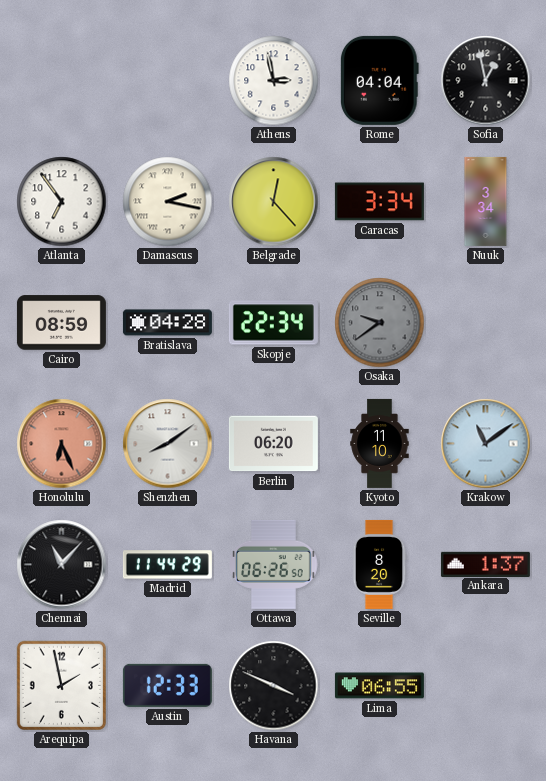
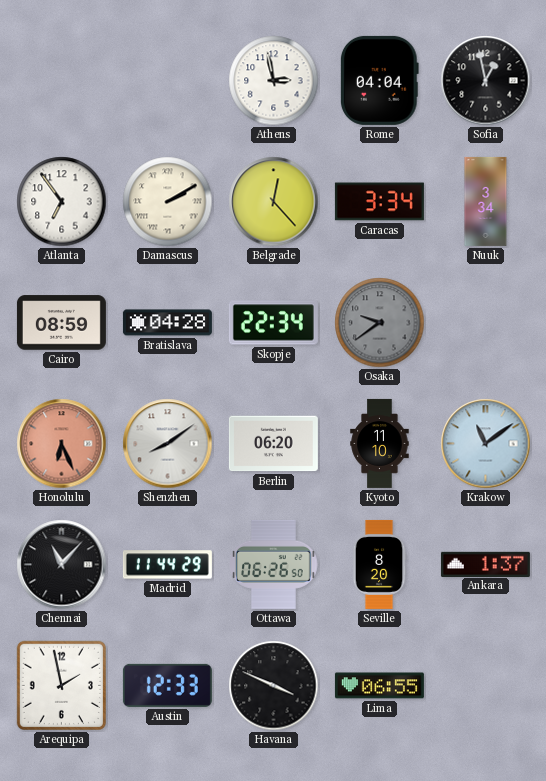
Damascus: 2:17 -> 2:10
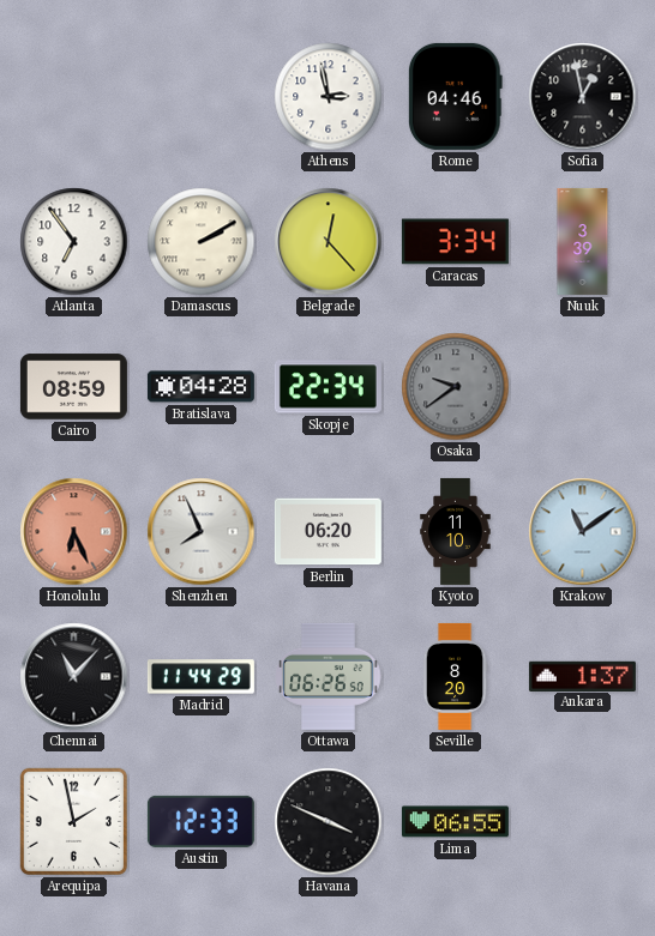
Rome: 04:04 -> 04:46
Nuuk: 3:34 -> 3:39
Shenzhen: 8:09 -> 7:56
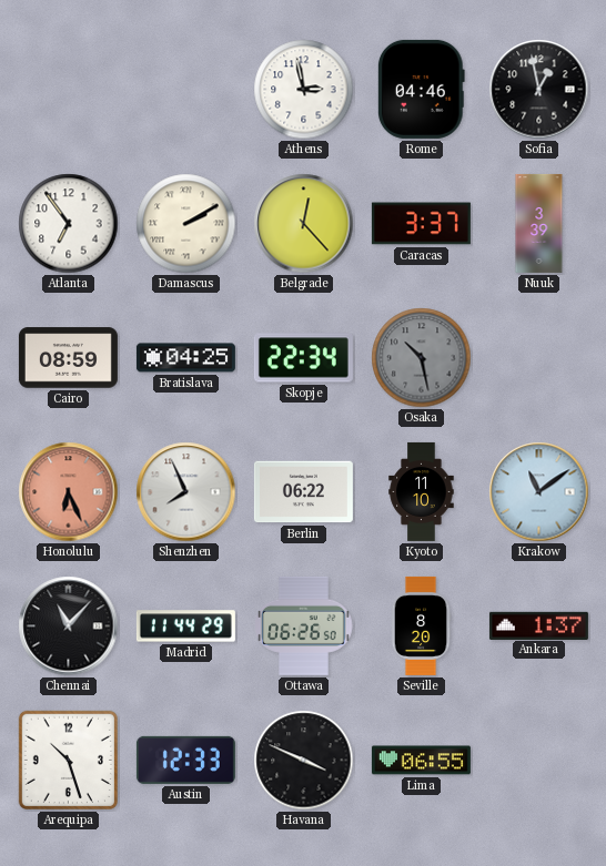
Caracas: 3:34 -> 3:37
Bratislava: 04:28 -> 04:25
Osaka: 9:39 -> 10:28
Berlin: 06:20 -> 06:22
Arequipa: 1:58 -> 10:27
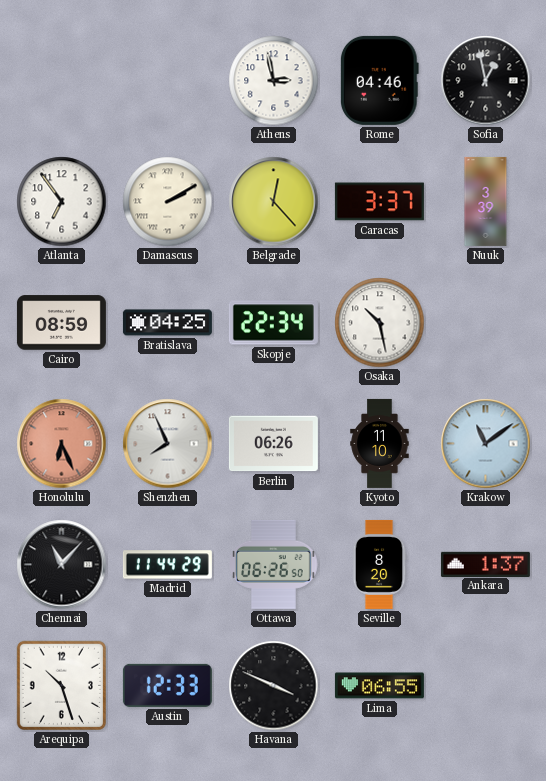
Osaka dial: grey -> white
Berlin: 06:22 -> 06:26
